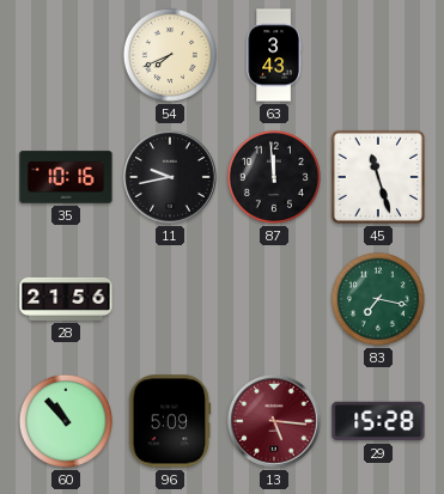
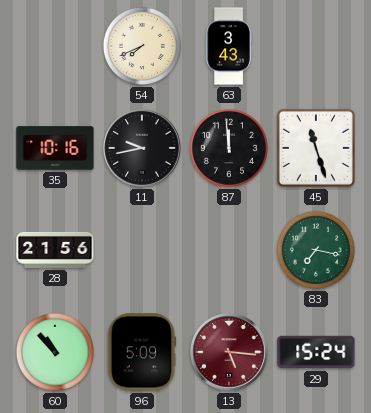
29: 15:28 -> 15:24
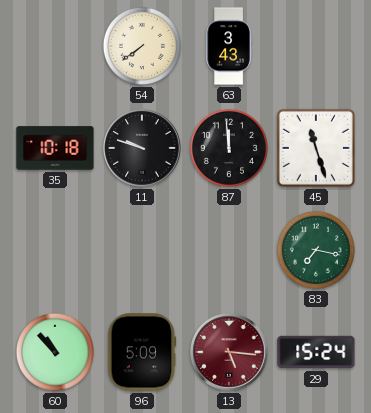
54: 7:41 -> 7:39
35: 10:16 -> 10:18
11: 9:43 -> 9:48
28: 21:56 -> none
